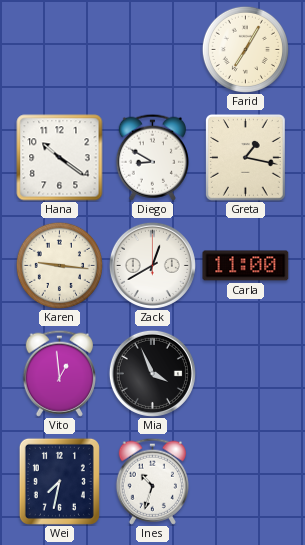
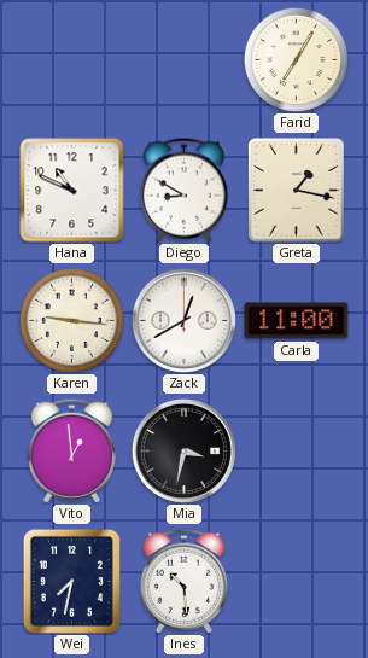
Hana: 10:21 -> 10:49
Mia: 3:56 -> 3:32
Ines: 10:33 -> 10:29
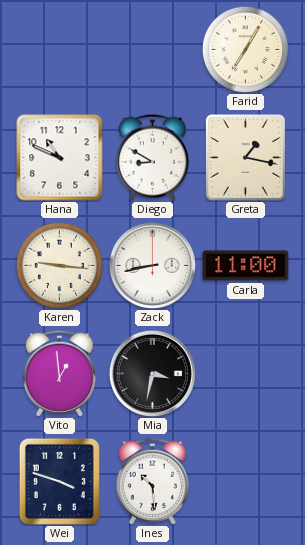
Zack: 12:40 -> 8:43
Wei: 7:32 -> 3:48
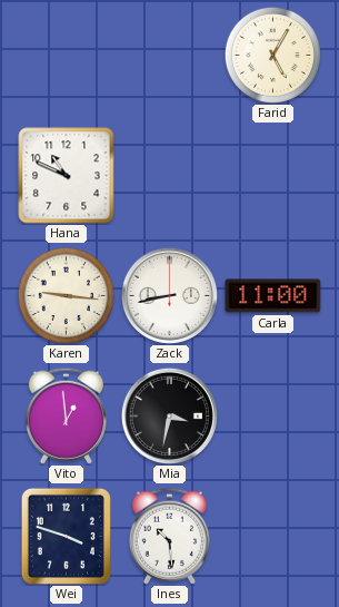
Farid: 7:05 -> 5:05
Diego: 8:50 -> none
Greta: 1:17 -> none
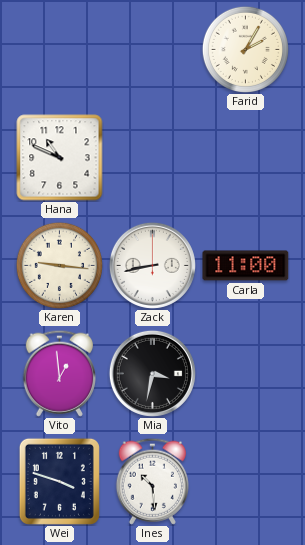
Farid: 5:05 -> 2:05
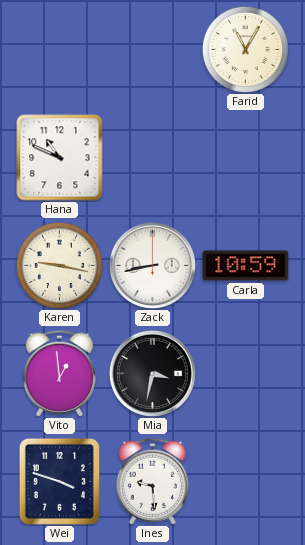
Farid: 2:05 -> 11:05
Karen: 9:16 -> 9:17
Carla: 11:00 -> 10:59
Ines: 10:29 -> 9:29
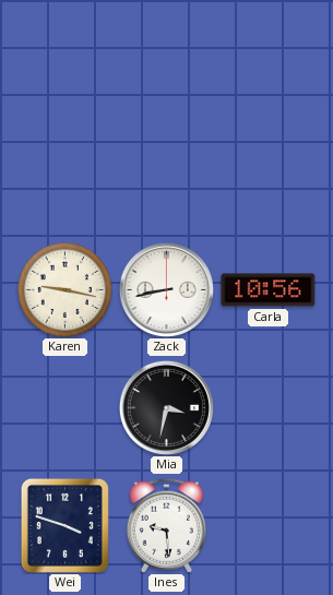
Farid: 11:05 -> none
Hana: 10:49 -> none
Carla: 10:59 -> 10:56
Vito: 12:59 -> none
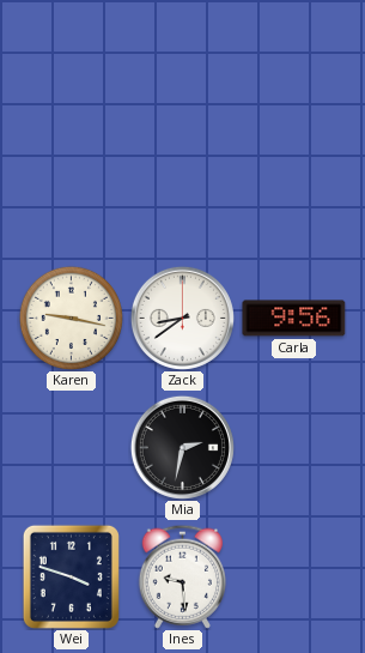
Zack: 8:43 -> 8:39
Carla: 10:56 -> 9:56
Mia: 3:32 -> 2:32
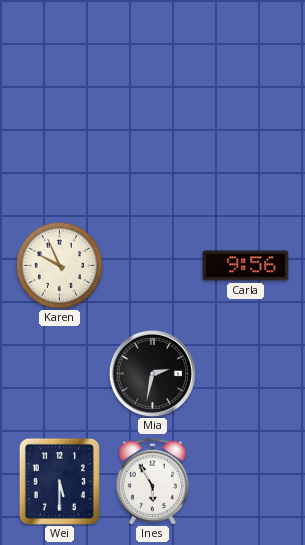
Karen: 9:17 -> 9:56
Zack: 8:39 -> none
Wei: 3:48 -> 5:30
Ines: 9:29 -> 5:55
